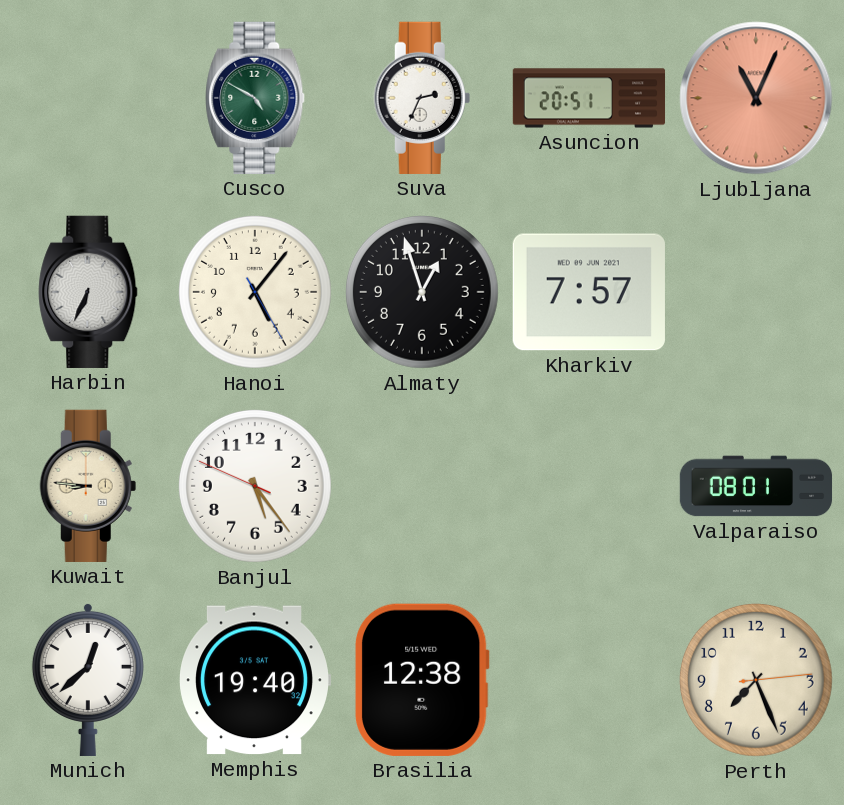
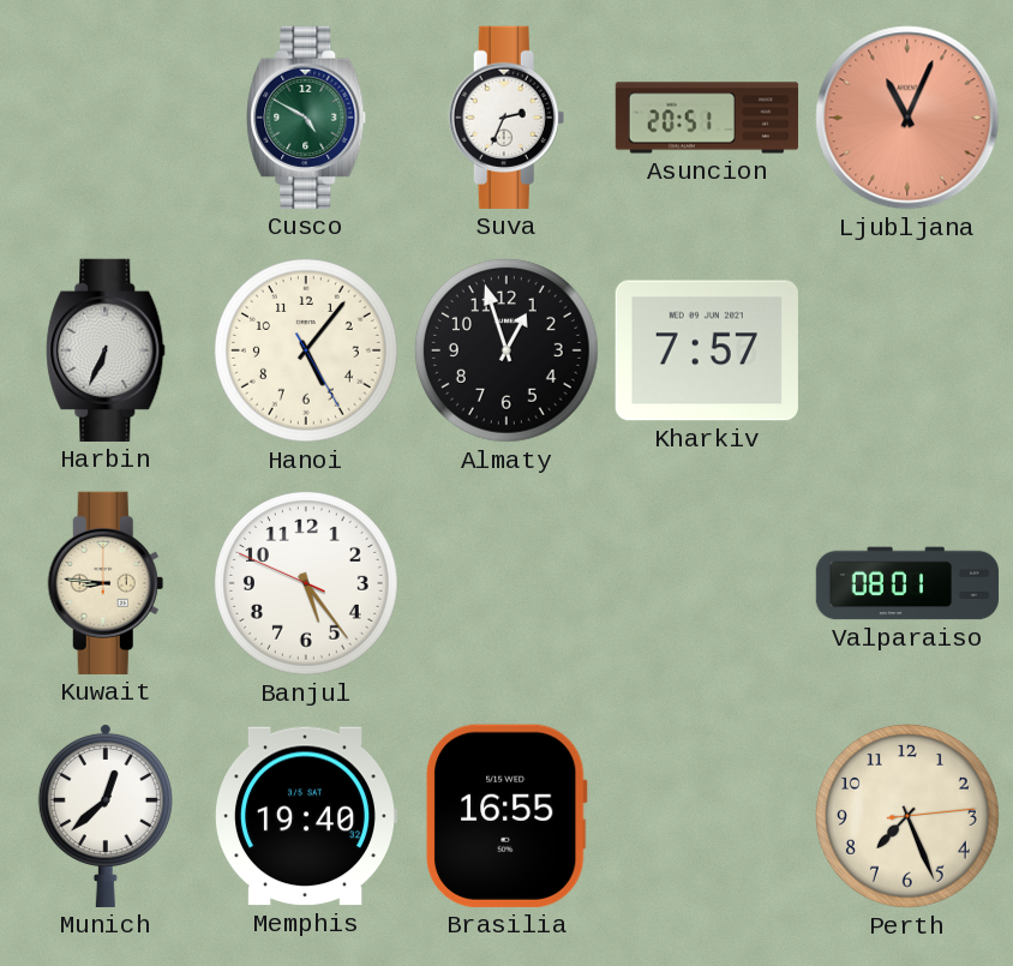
Brasilia: 12:38 -> 16:55
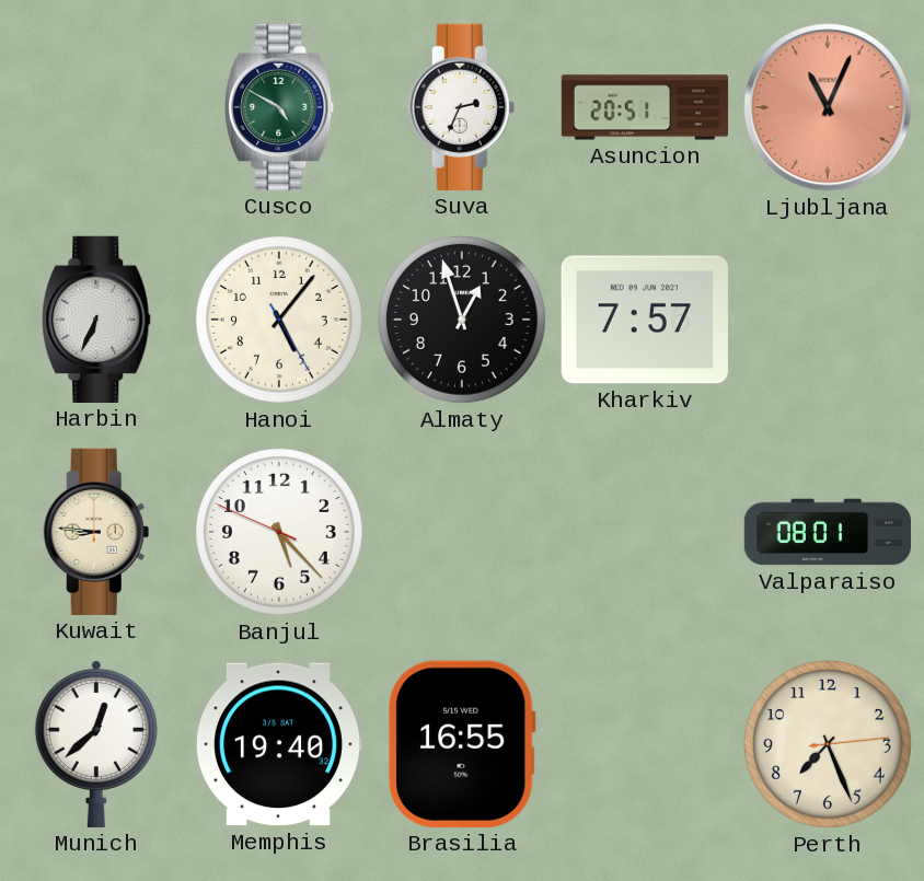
Banjul: 5:23 -> 5:22
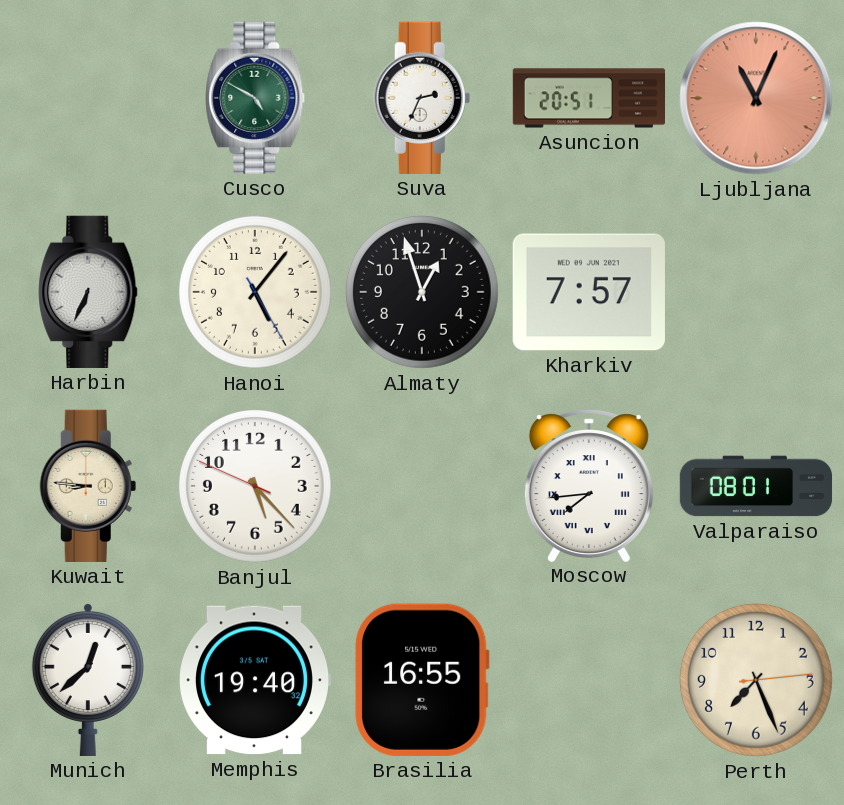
Moscow: none -> 7:44
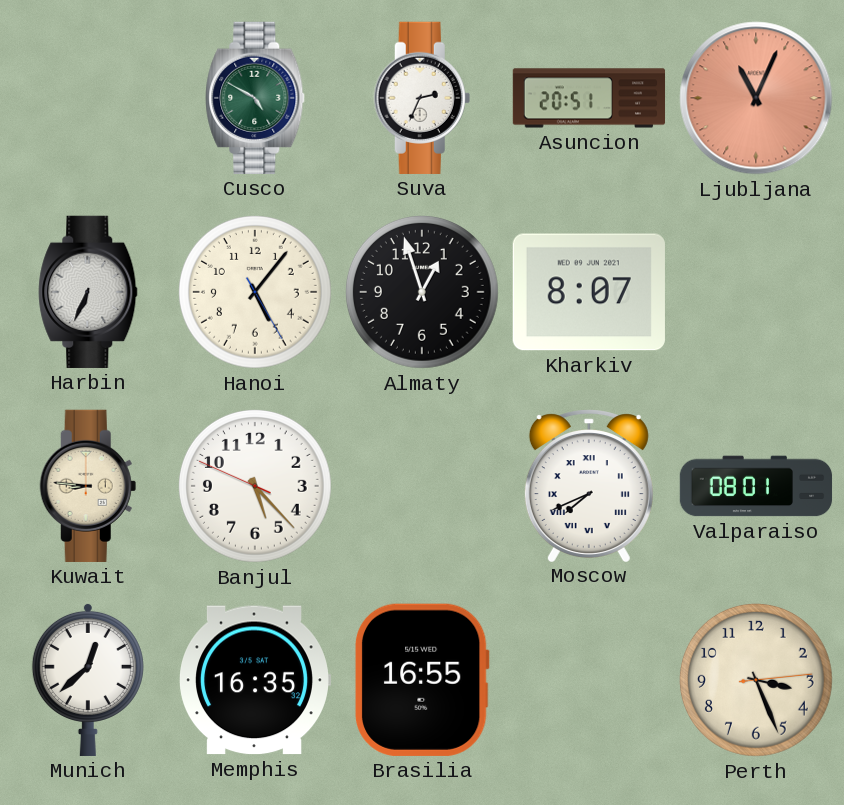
Kharkiv: 7:57 -> 8:07
Moscow: 7:44 -> 7:41
Memphis: 19:40 -> 16:35
Perth: 7:26 -> 3:26
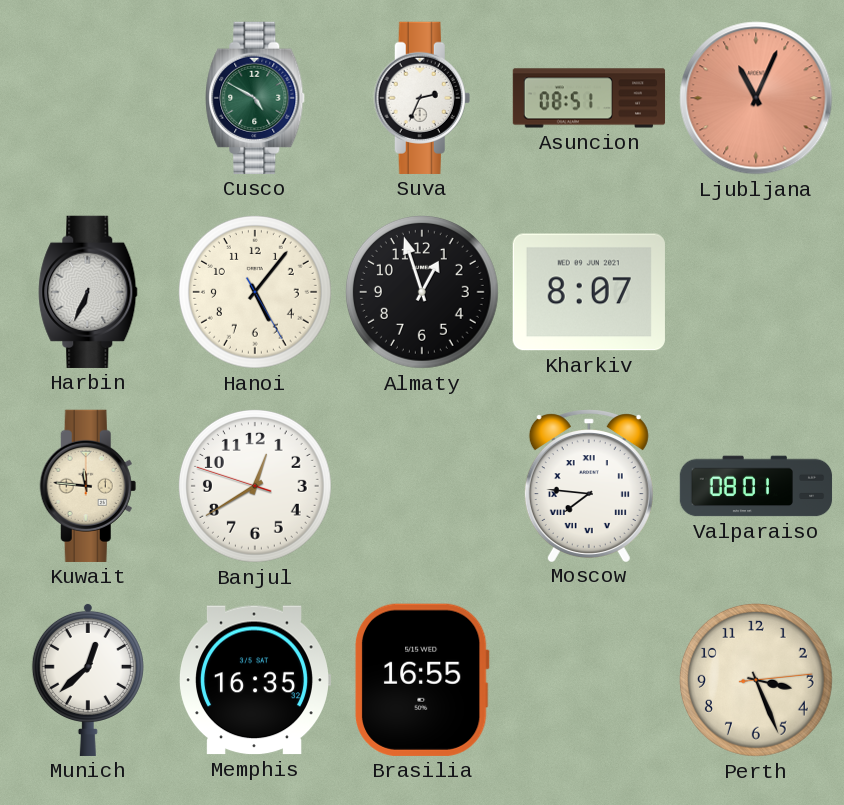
Asuncion: 20:51 -> 08:51
Kuwait: 8:46 -> 11:46
Banjul: 5:22 -> 12:39
Moscow: 7:41 -> 7:46
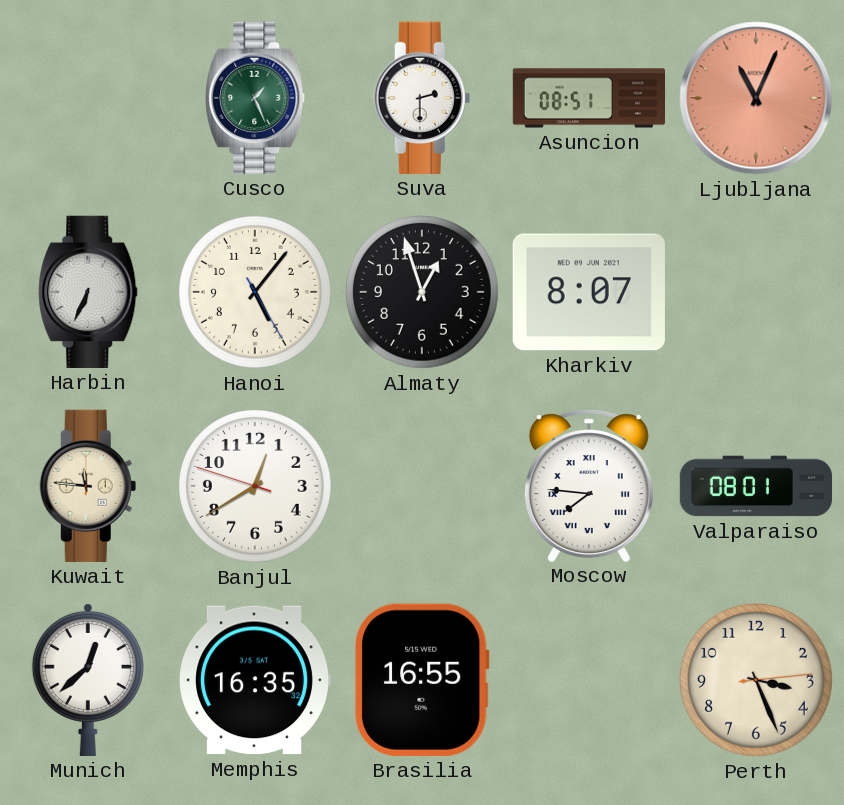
Cusco: 4:50 -> 1:26
Suva: 2:34 -> 2:30
